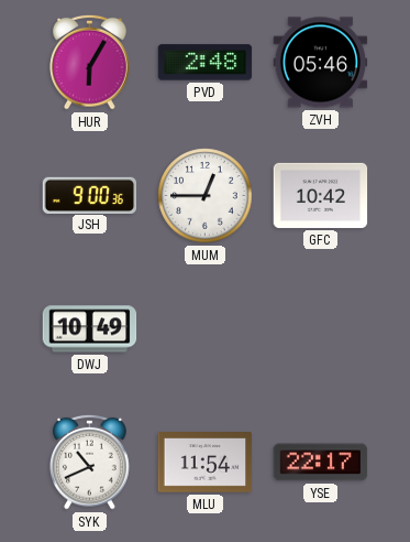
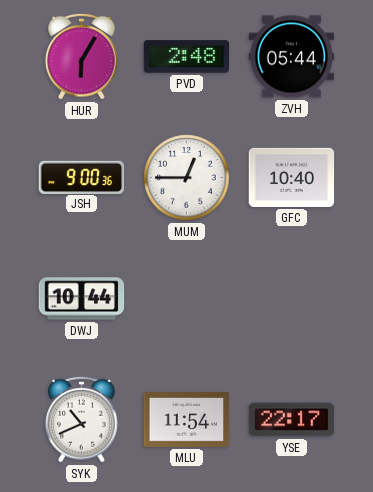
ZVH: 05:46 -> 05:44
GFC: 10:42 -> 10:40
DWJ: 10:49 -> 10:44
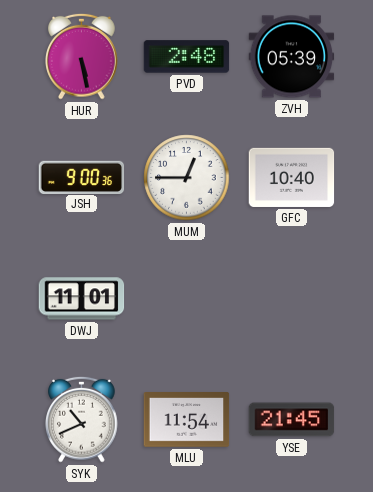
HUR: 6:05 -> 5:28
ZVH: 05:44 -> 05:39
DWJ: 10:44 -> 11:01
YSE: 22:17 -> 21:45
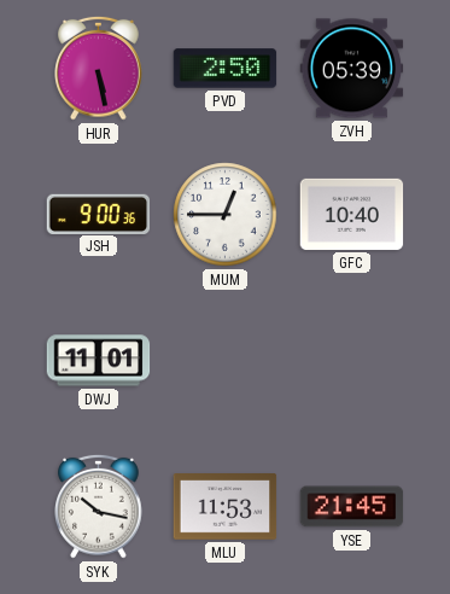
PVD: 2:48 -> 2:50
SYK: 10:41 -> 10:17
MLU: 11:54 -> 11:53
